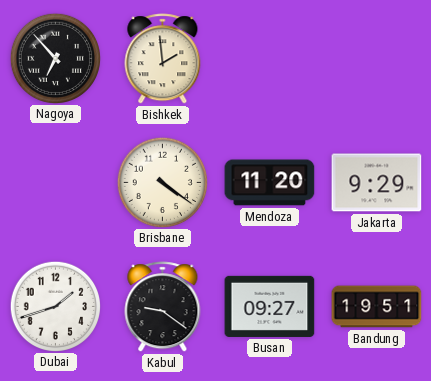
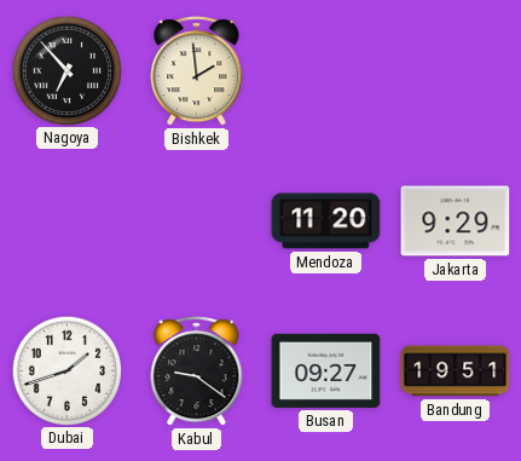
Brisbane: 4:21 -> none
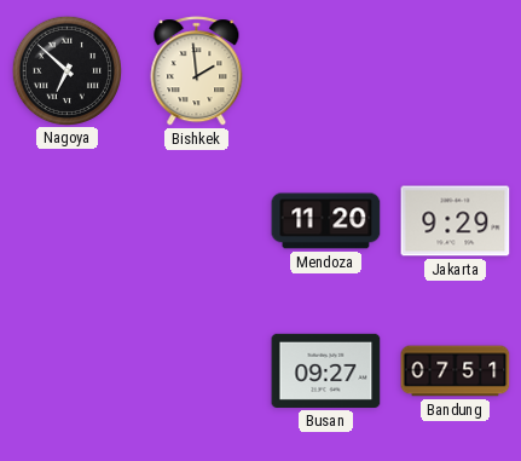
Nagoya: 6:53 -> 6:52
Dubai: 1:42 -> none
Kabul: 9:21 -> none
Bandung: 19:51 -> 07:51
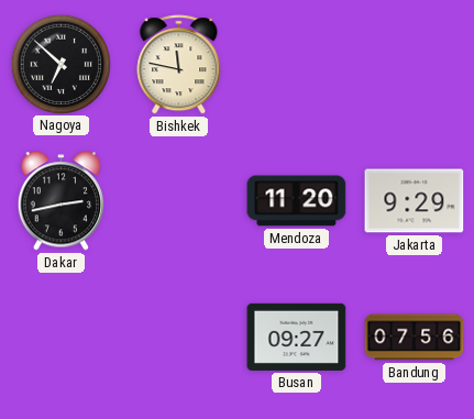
Bishkek: 1:59 -> 11:47
Dakar: none -> 2:43
Bandung: 07:51 -> 07:56
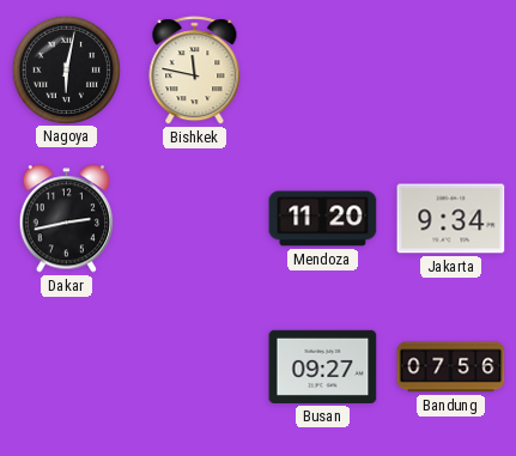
Nagoya: 6:52 -> 6:02
Jakarta: 9:29 -> 9:34
